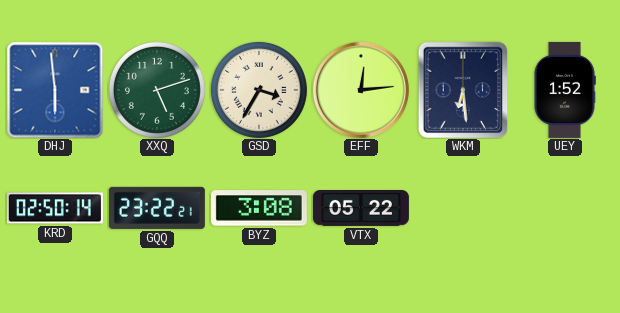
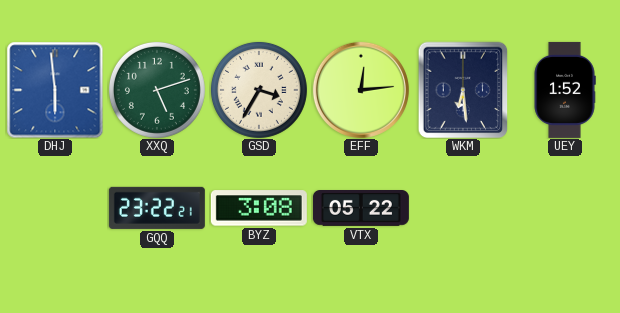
KRD: 02:50 -> none
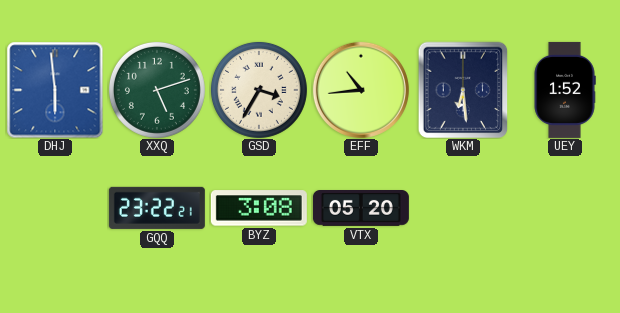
EFF: 12:14 -> 10:44
VTX: 05:22 -> 05:20
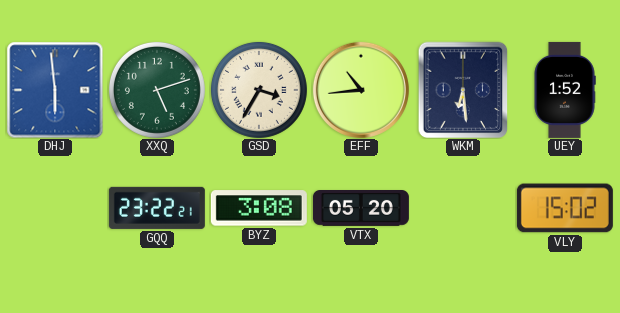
VLY: none -> 15:02
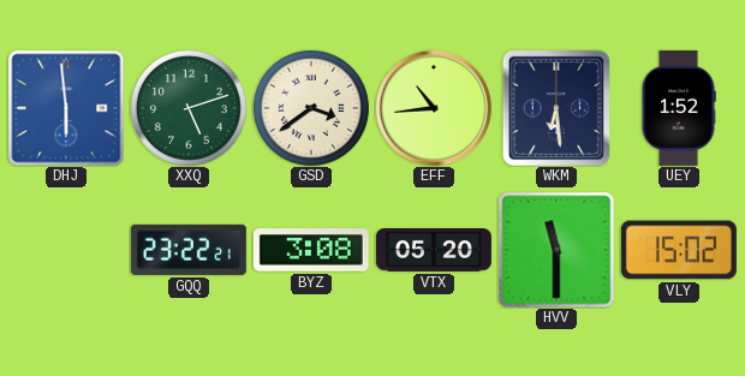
GSD: 3:35 -> 3:39
HVV: none -> 11:30
